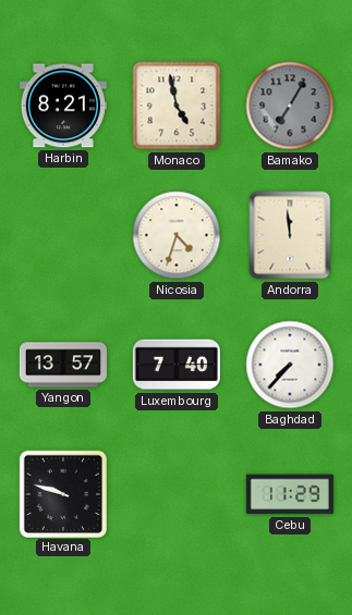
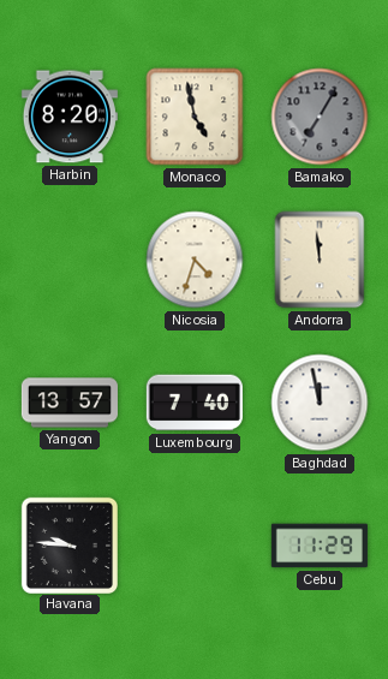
Harbin: 8:21 -> 8:20
Baghdad: 7:37 -> 11:58
Havana: 9:48 -> 9:46
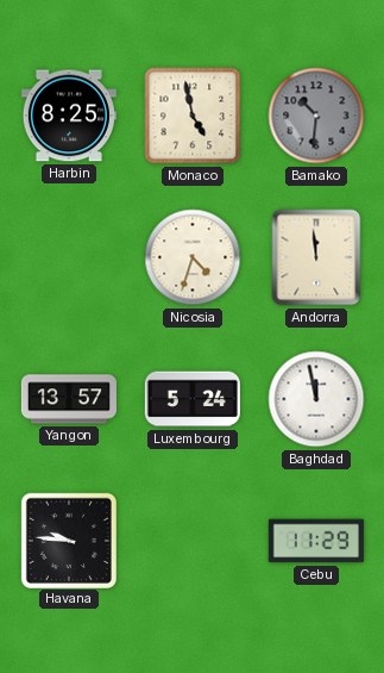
Harbin: 8:20 -> 8:25
Bamako: 7:05 -> 10:31
Luxembourg: 7:40 -> 5:24
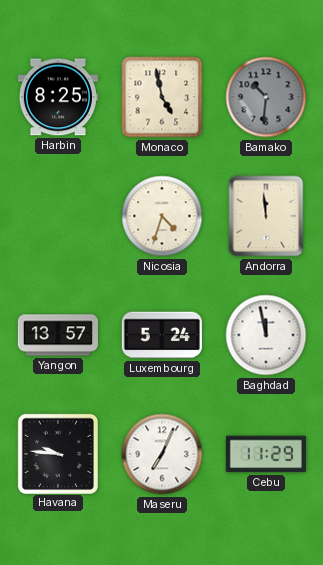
Maseru: none -> 7:04
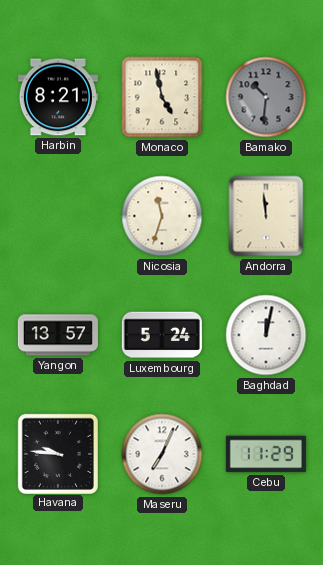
Harbin: 8:25 -> 8:21
Nicosia: 4:33 -> 11:33
Baghdad: 11:58 -> 12:02
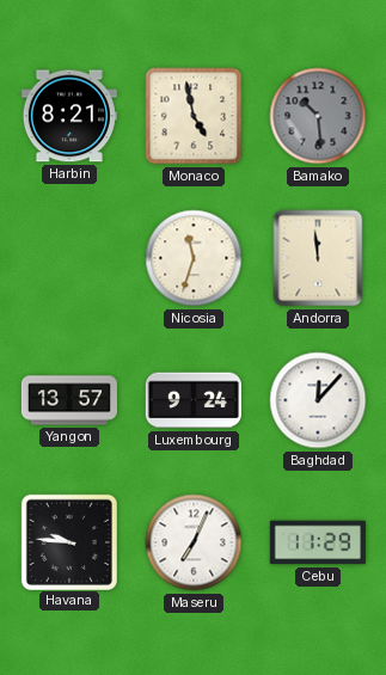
Bamako: 10:31 -> 10:29
Luxembourg: 5:24 -> 9:24
Baghdad: 12:02 -> 12:07
